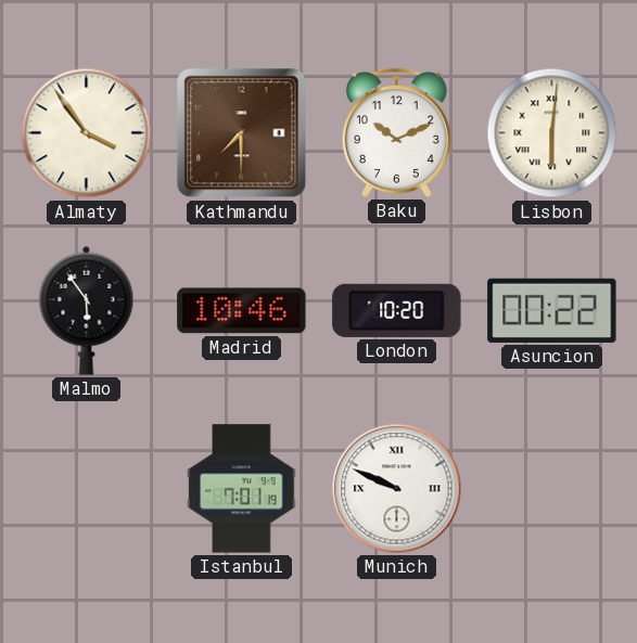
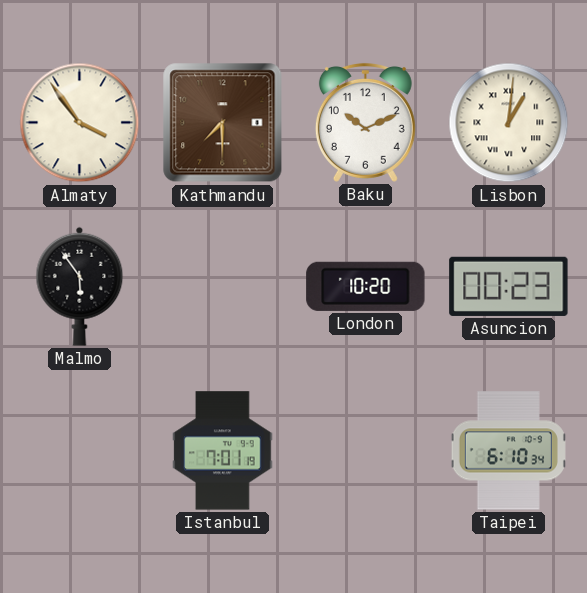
Lisbon: 6:01 -> 1:01
Madrid: 10:46 -> none
Asuncion: 00:22 -> 00:23
Munich: 9:49 -> none
Taipei: none -> 6:10
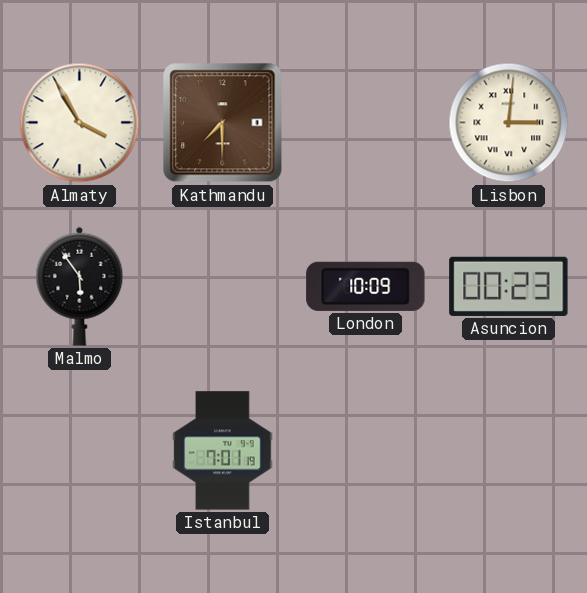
Almaty: 3:54 -> 3:55
Baku: 10:11 -> none
Lisbon: 1:01 -> 3:01
London: 10:20 -> 10:09
Taipei: 6:10 -> none
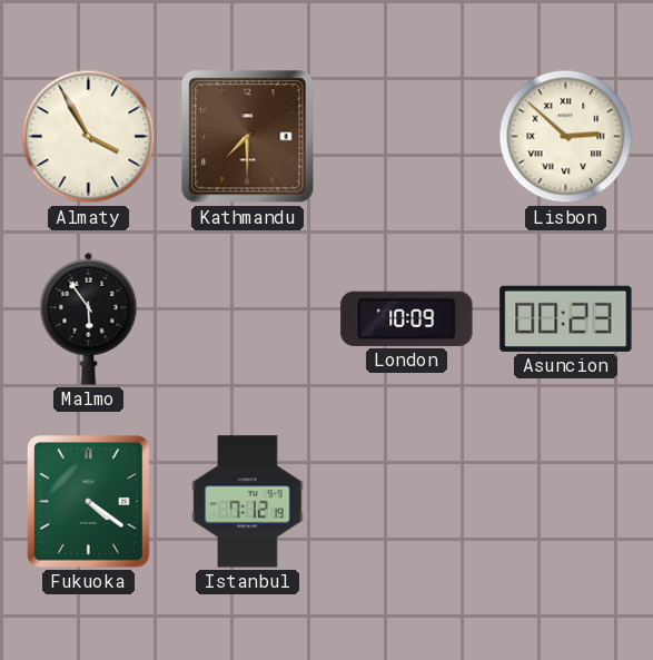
Lisbon: 3:01 -> 2:52
Fukuoka: none -> 4:21
Istanbul: 7:01 -> 7:12
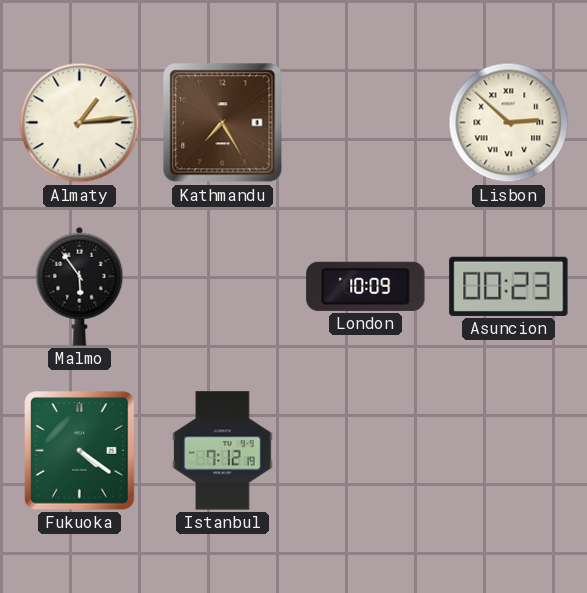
Almaty: 3:55 -> 1:14
Kathmandu: 7:30 -> 7:25
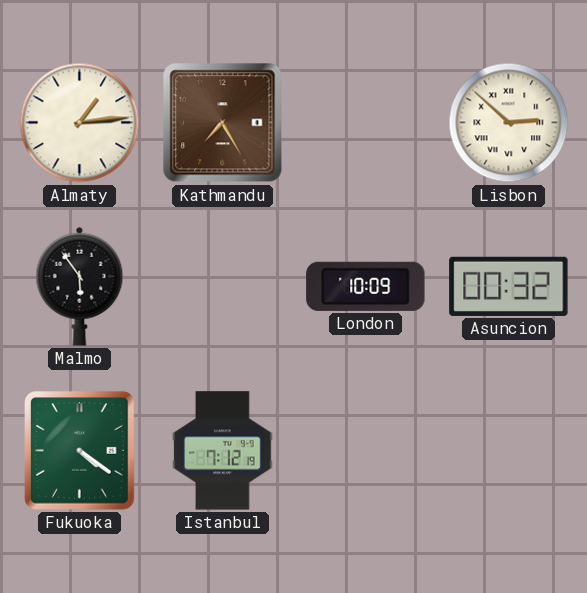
Asuncion: 00:23 -> 00:32
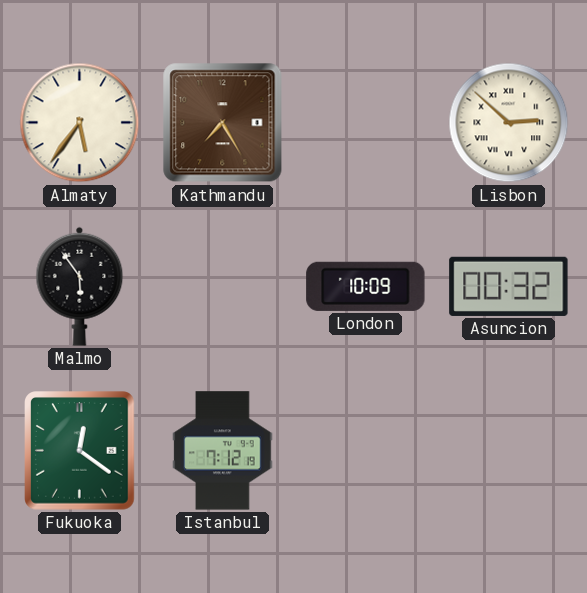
Almaty: 1:14 -> 5:36
Fukuoka: 4:21 -> 12:21
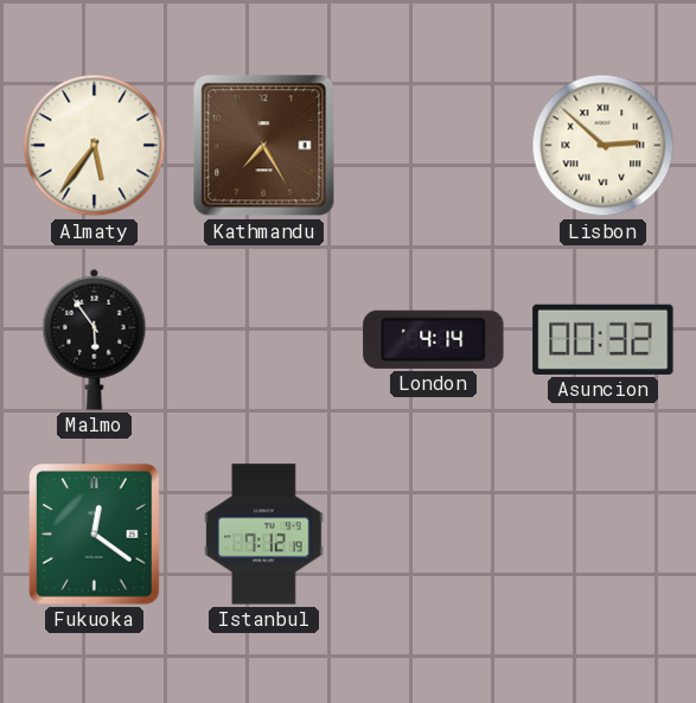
London: 10:09 -> 4:14
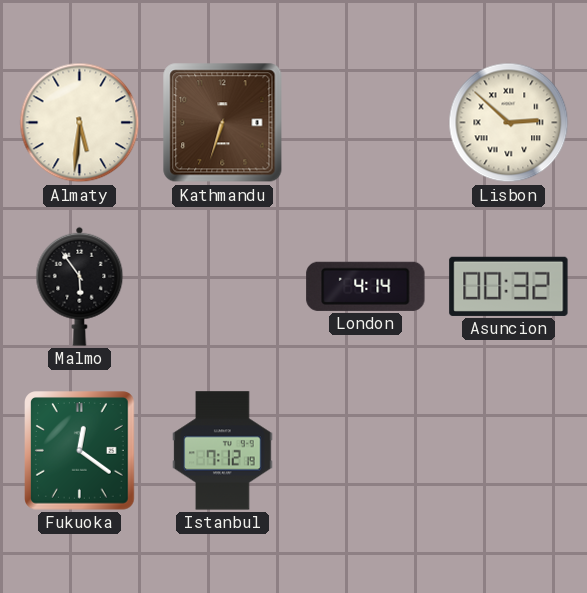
Almaty: 5:36 -> 5:31
Kathmandu: 7:25 -> 6:33
